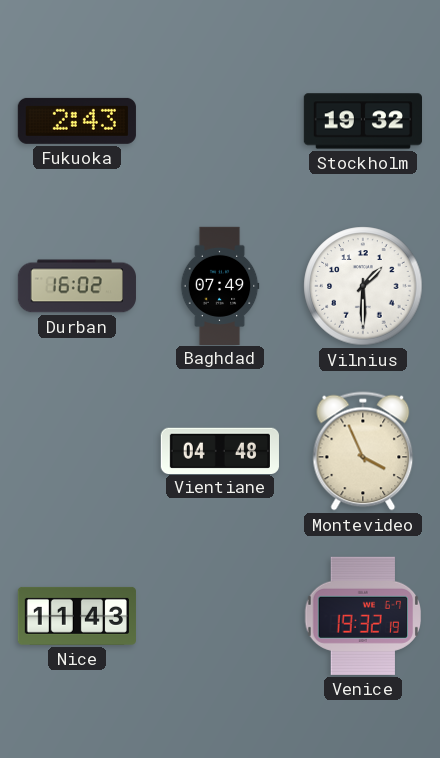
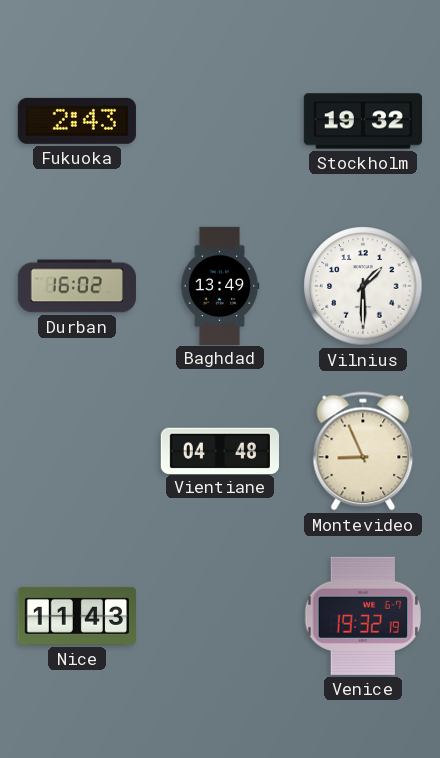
Baghdad: 07:49 -> 13:49
Montevideo: 3:56 -> 8:56
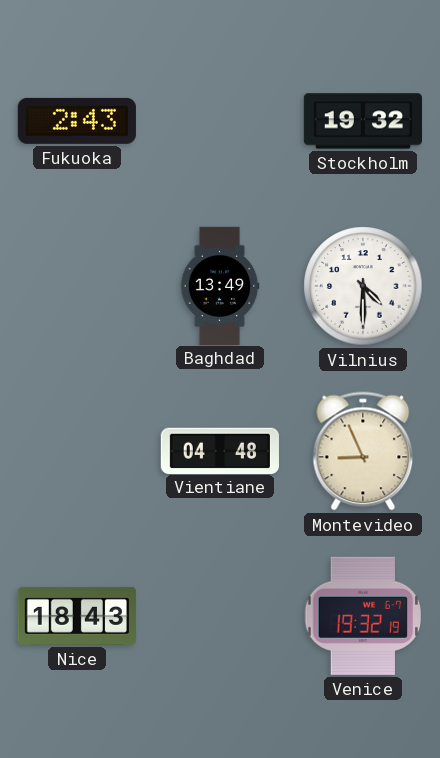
Durban: 16:02 -> none
Vilnius: 1:30 -> 4:30
Nice: 11:43 -> 18:43
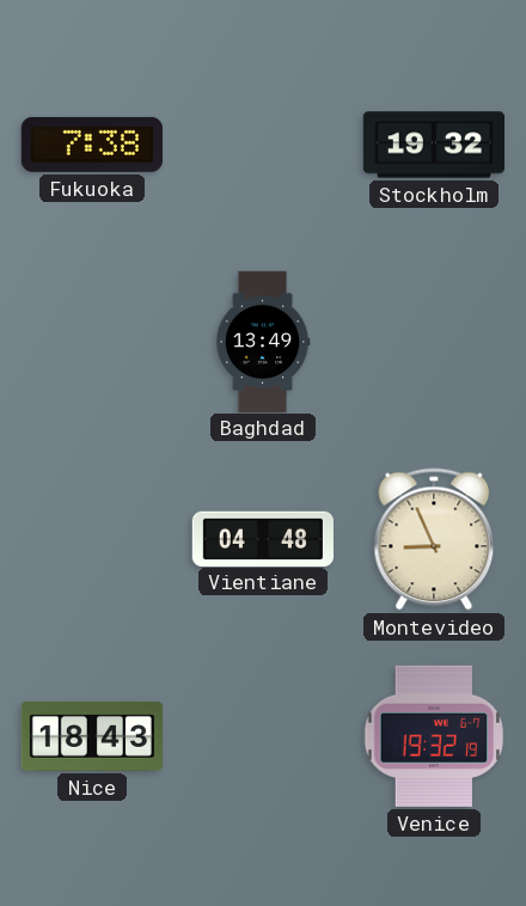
Fukuoka: 2:43 -> 7:38
Vilnius: 4:30 -> none
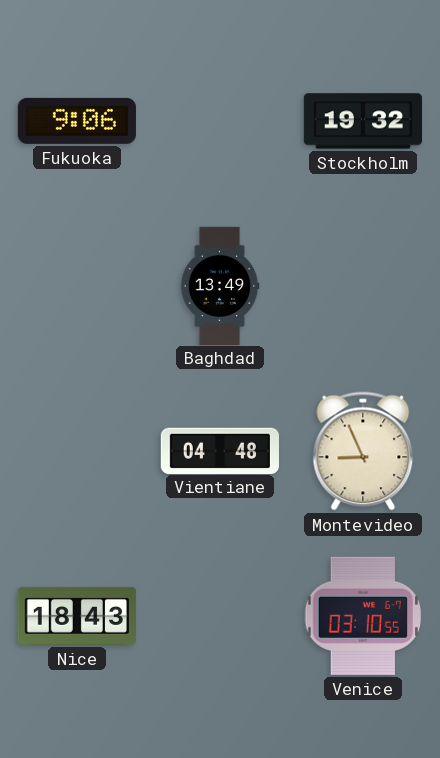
Fukuoka: 7:38 -> 9:06
Venice: 19:32 -> 03:10
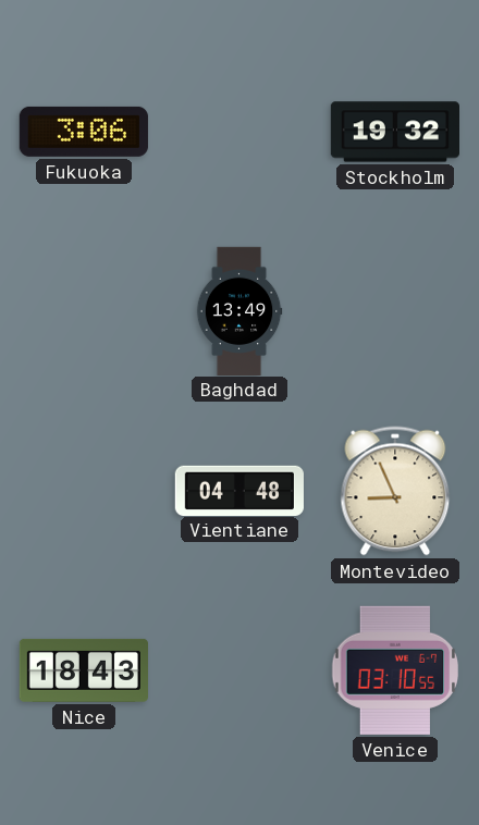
Fukuoka: 9:06 -> 3:06
